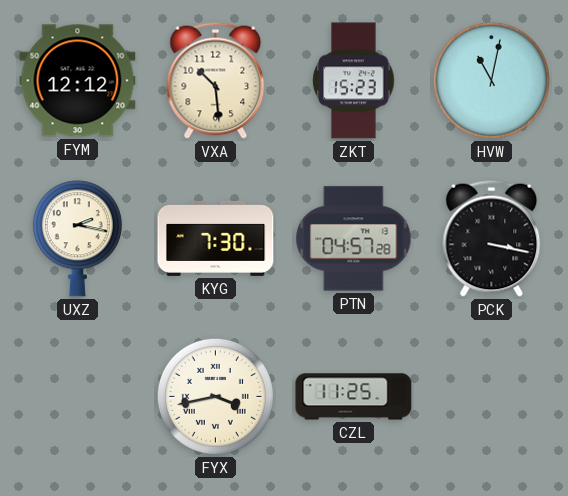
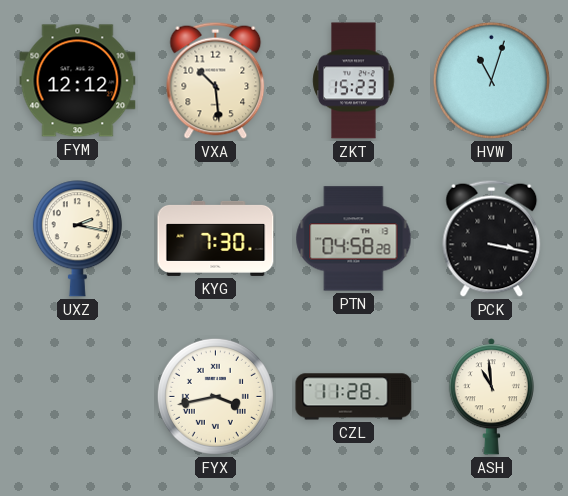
HVW: 11:02 -> 11:03
PTN: 04:57 -> 04:58
CZL: 11:25 -> 11:28
ASH: none -> 10:59
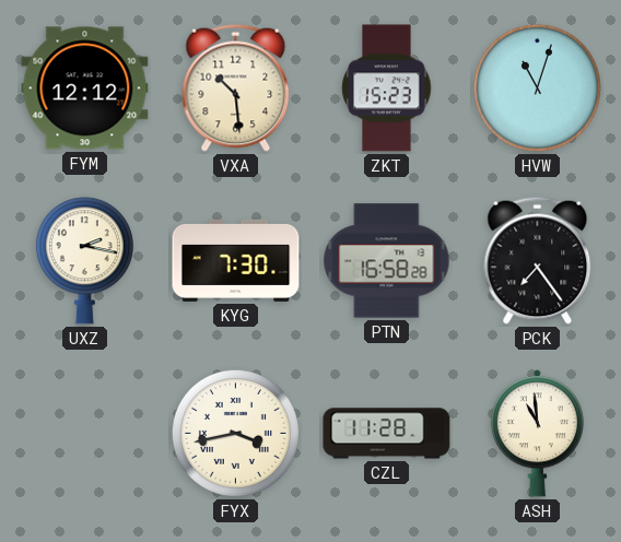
PTN: 04:58 -> 16:58
PCK: 3:17 -> 7:24
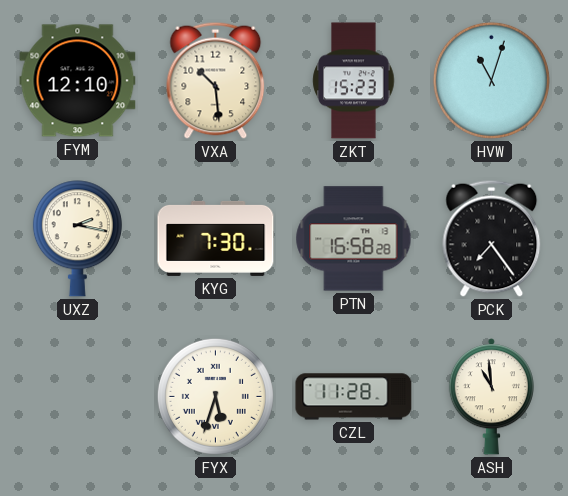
FYM: 12:12 -> 12:10
FYX: 3:43 -> 5:33
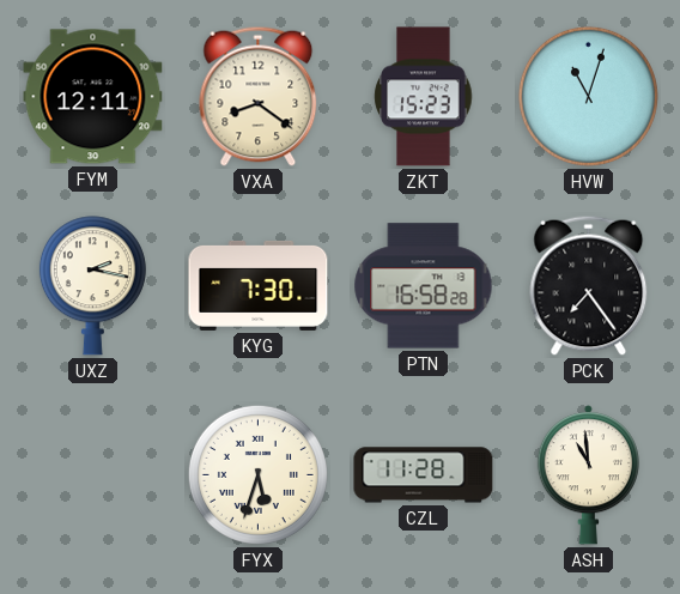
FYM: 12:10 -> 12:11
VXA: 10:29 -> 8:21
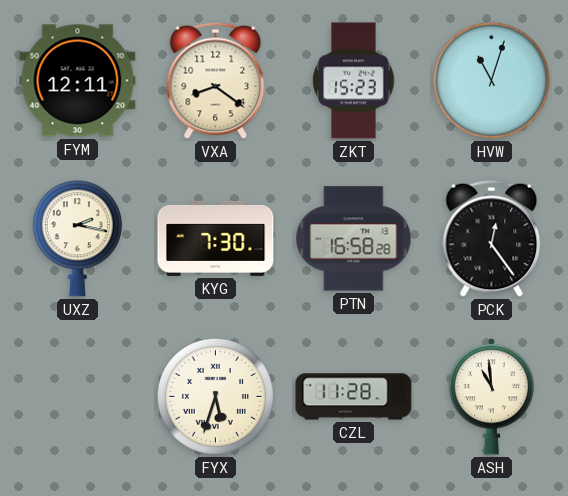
PCK: 7:24 -> 12:24
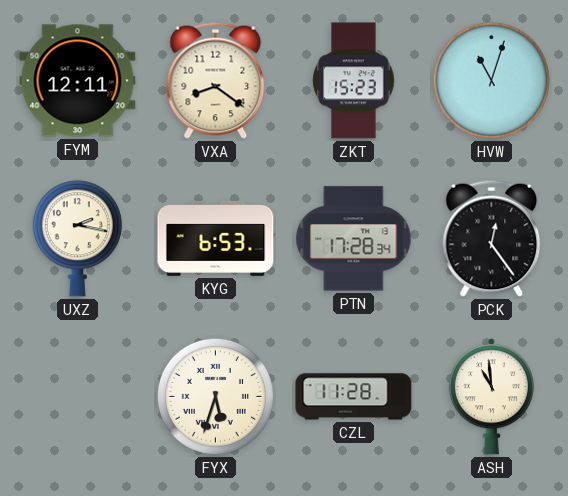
KYG: 7:30 -> 6:53
PTN: 16:58 -> 17:28
